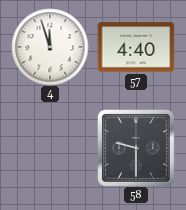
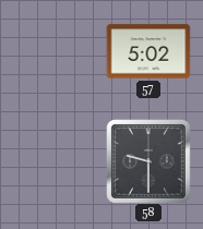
4: 11:57 -> none
57: 4:40 -> 5:02
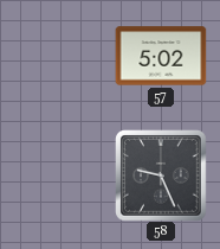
58: 9:30 -> 9:26
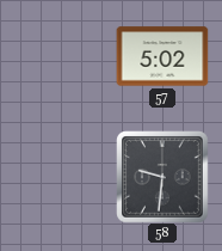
58: 9:26 -> 9:31
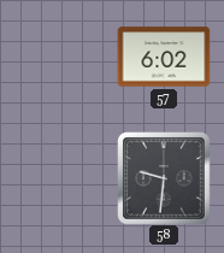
57: 5:02 -> 6:02
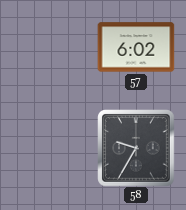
58: 9:31 -> 9:35
